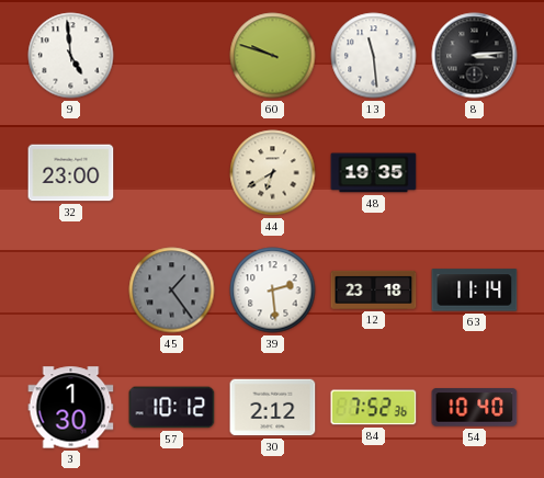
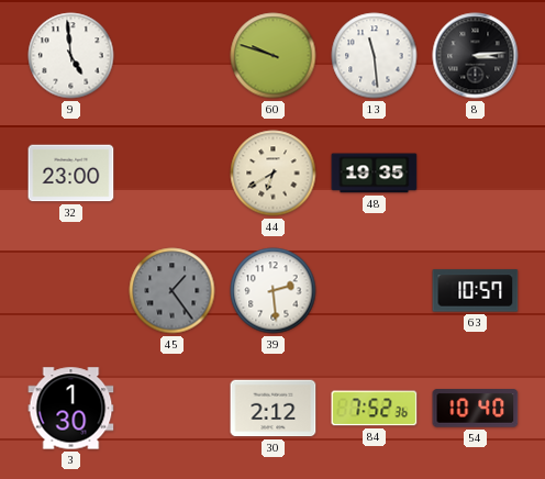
12: 23:18 -> none
63: 11:14 -> 10:57
57: 10:12 -> none
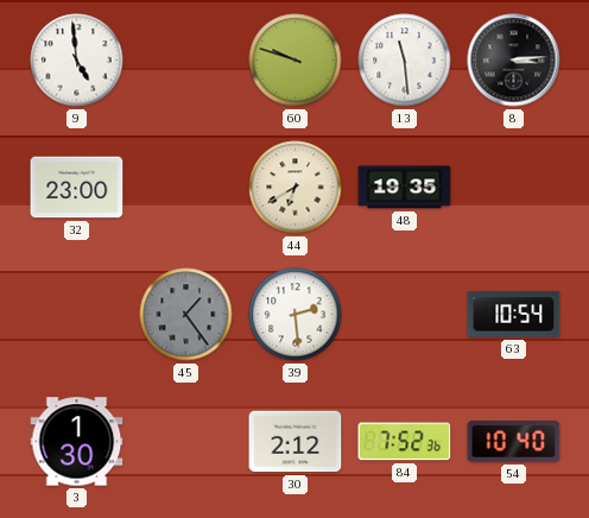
63: 10:57 -> 10:54
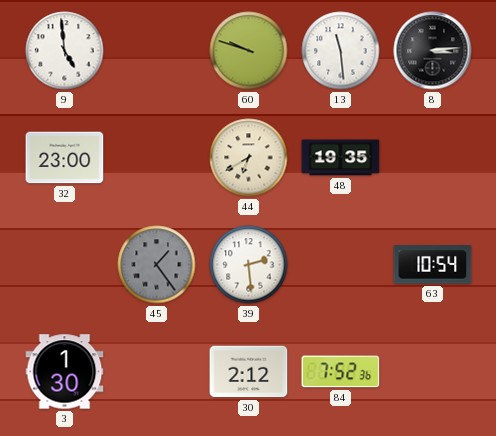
54: 10:40 -> none
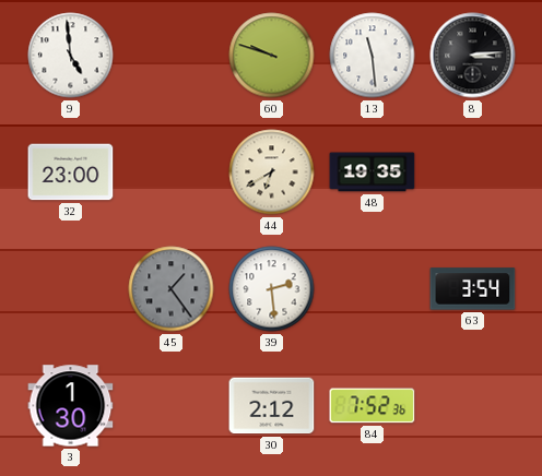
63: 10:54 -> 3:54
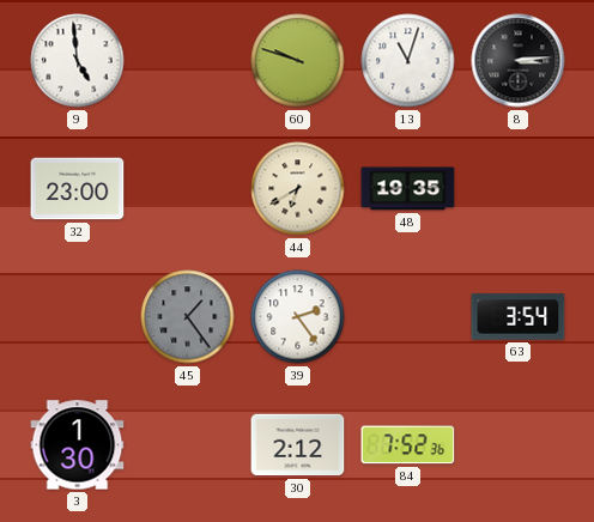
13: 11:29 -> 11:03
39: 2:29 -> 2:24
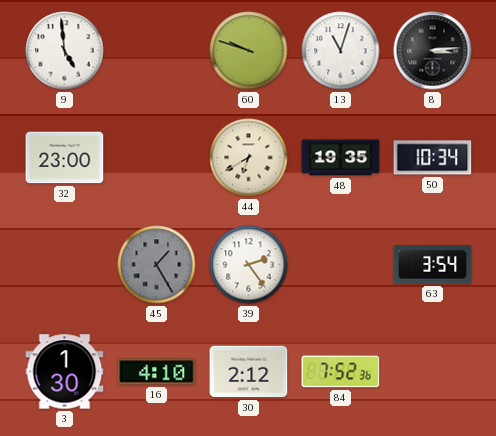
50: none -> 10:34
45: 1:24 -> 1:25
16: none -> 4:10
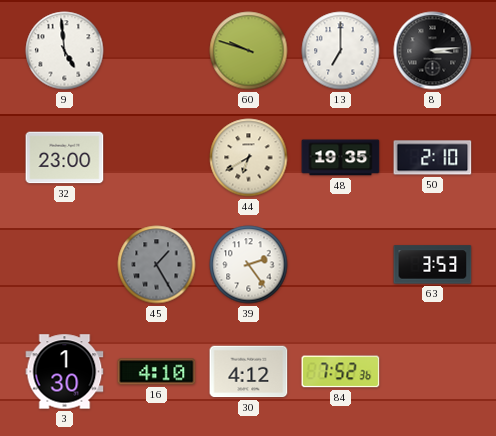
13: 11:03 -> 7:00
50: 10:34 -> 2:10
63: 3:54 -> 3:53
30: 2:12 -> 4:12
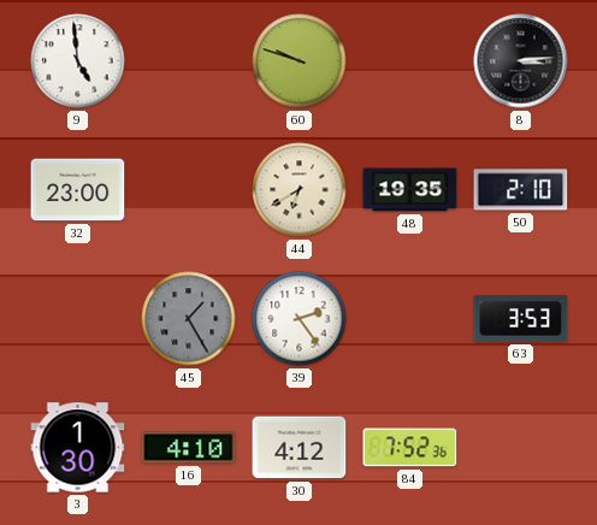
13: 7:00 -> none
